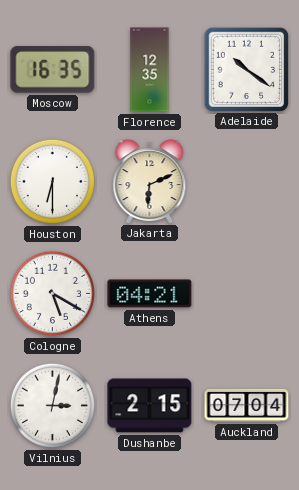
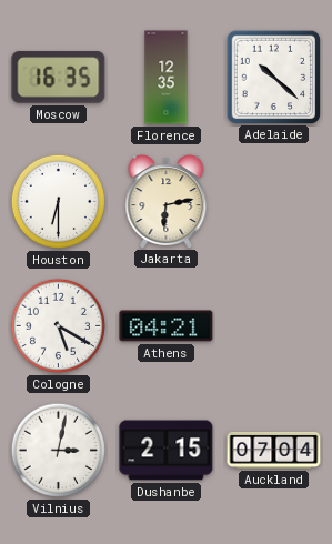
Adelaide: 10:21 -> 10:22
Jakarta: 6:11 -> 6:13
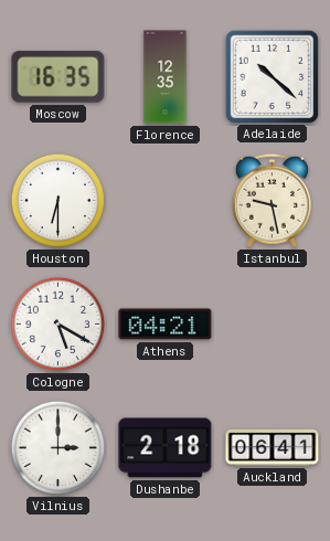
Jakarta: 6:13 -> none
Istanbul: none -> 9:28
Vilnius: 3:02 -> 3:00
Dushanbe: 2:15 -> 2:18
Auckland: 07:04 -> 06:41
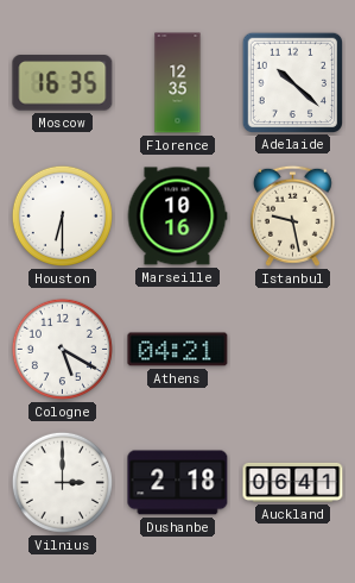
Marseille: none -> 10:16
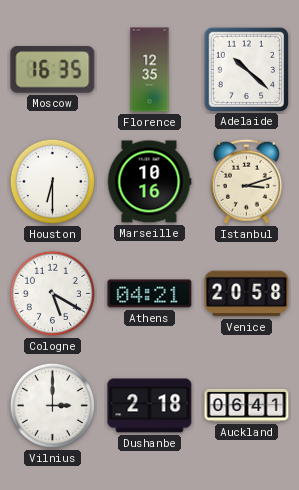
Istanbul: 9:28 -> 3:12
Venice: none -> 20:58
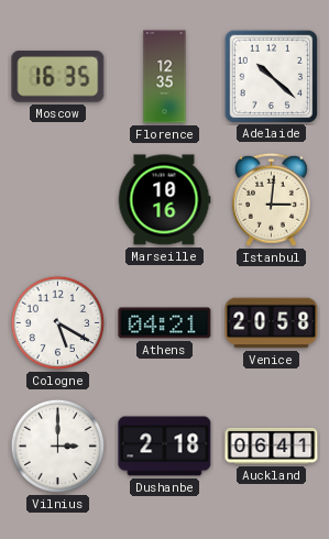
Houston: 6:30 -> none
Istanbul: 3:12 -> 3:01
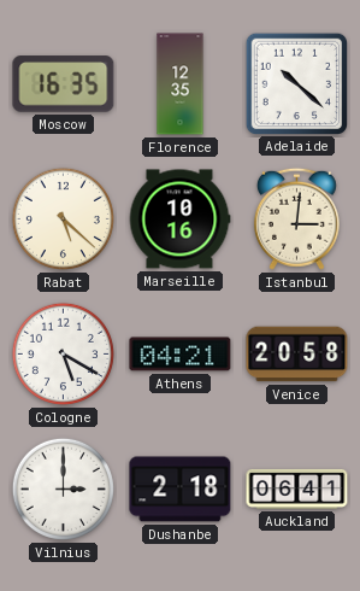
Rabat: none -> 5:22
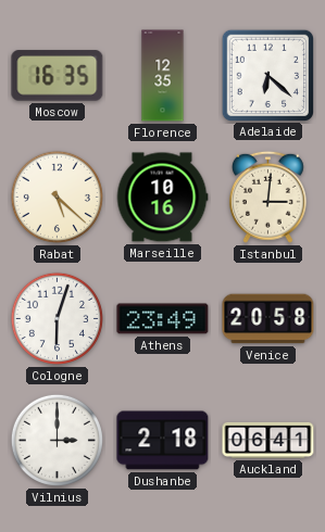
Adelaide: 10:22 -> 6:22
Cologne: 5:20 -> 6:03
Athens: 04:21 -> 23:49
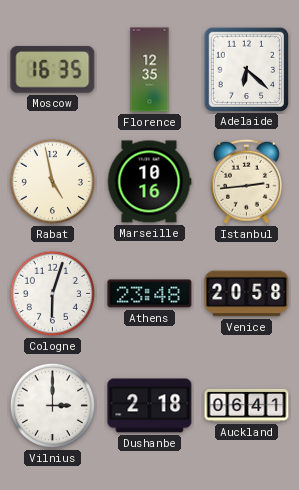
Rabat: 5:22 -> 4:58
Istanbul: 3:01 -> 2:44
Athens: 23:49 -> 23:48
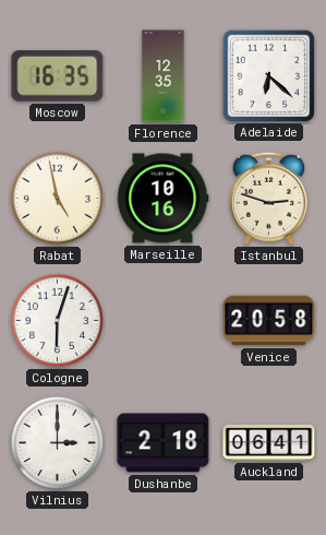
Istanbul: 2:44 -> 2:48
Athens: 23:48 -> none
